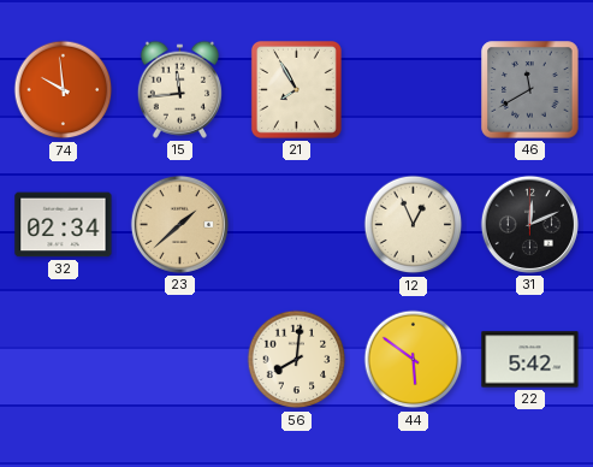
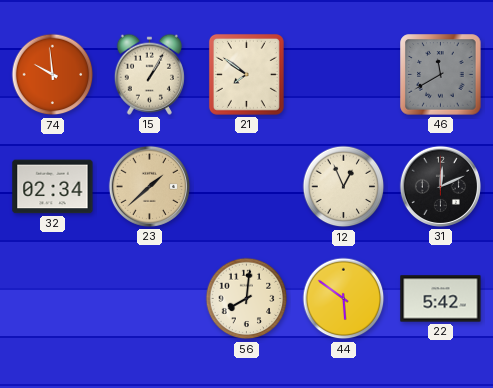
15: 11:44 -> 1:05
21: 7:55 -> 7:51
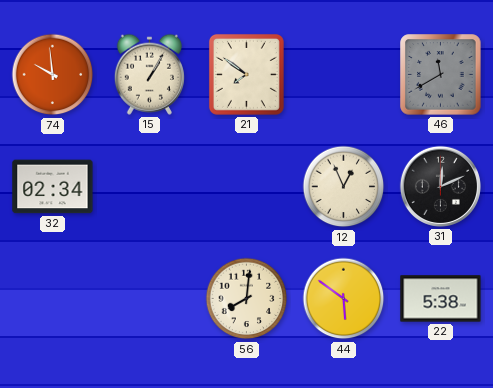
23: 1:38 -> none
22: 5:42 -> 5:38
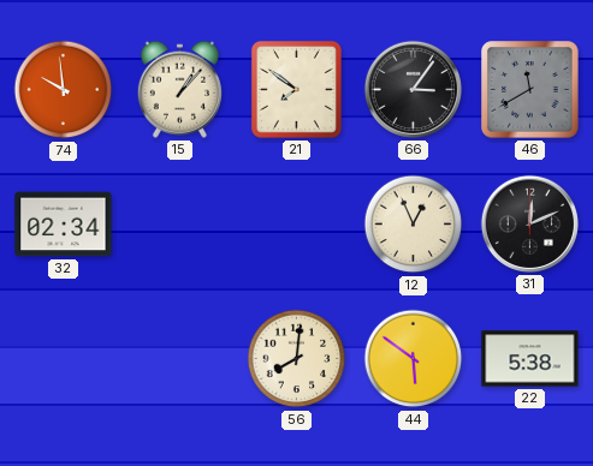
15: 1:05 -> 1:07
66: none -> 3:06
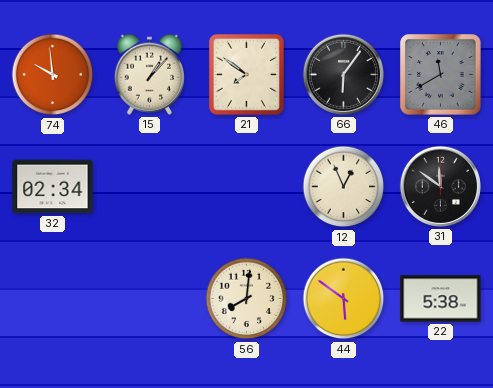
66: 3:06 -> 6:06
31: 12:11 -> 11:51
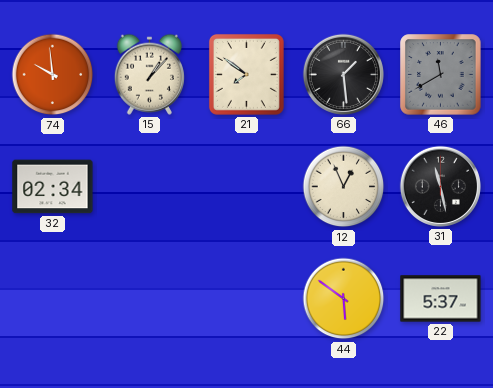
66: 6:06 -> 1:29
31: 11:51 -> 11:28
56: 8:01 -> none
22: 5:38 -> 5:37
